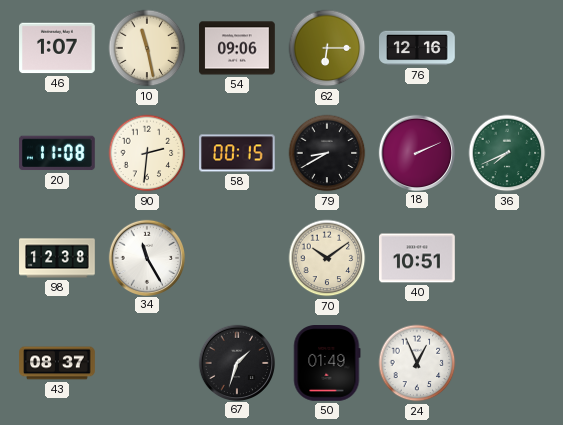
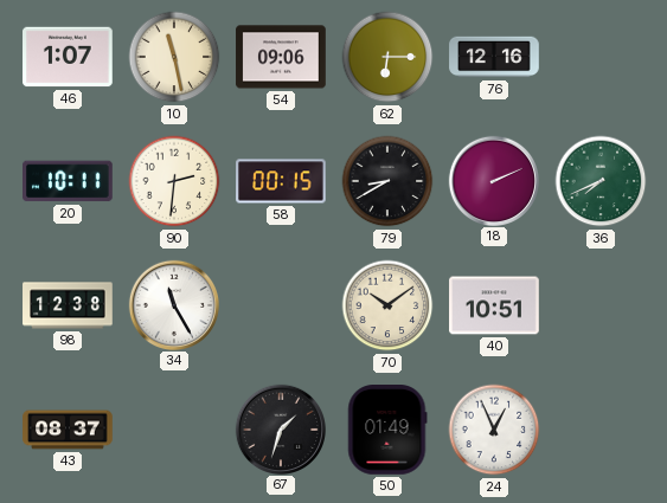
20: 11:08 -> 10:11
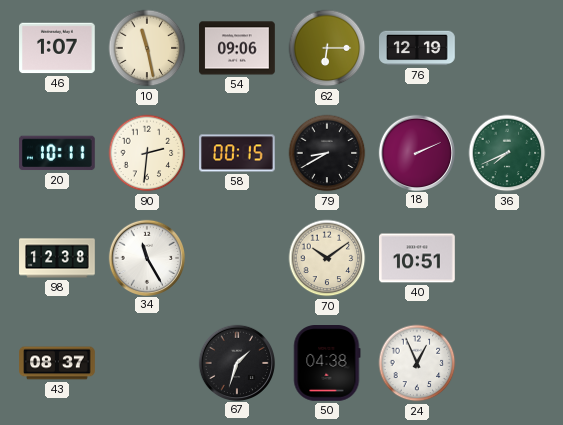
76: 12:16 -> 12:19
50: 01:49 -> 04:38
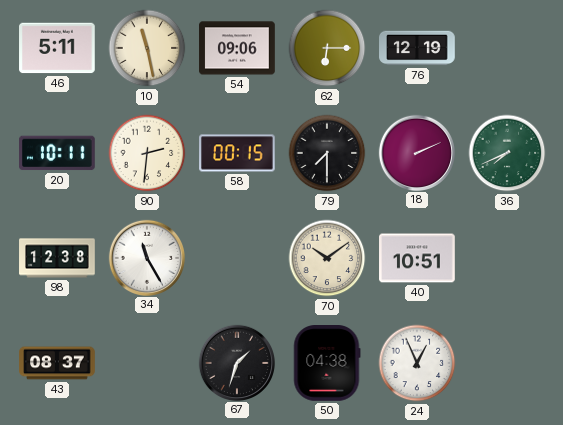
46: 1:07 -> 5:11
79: 8:40 -> 7:30
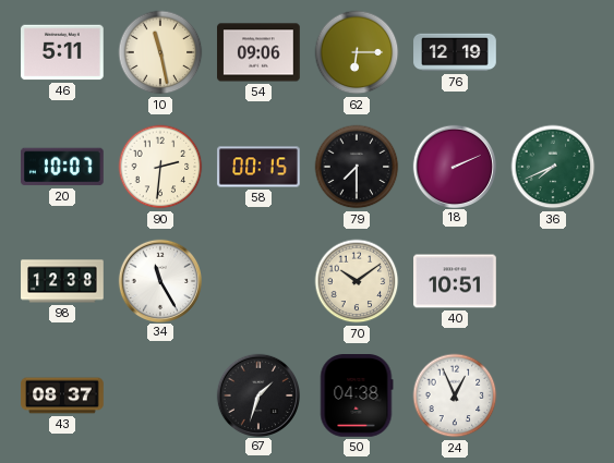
20: 10:11 -> 10:07
